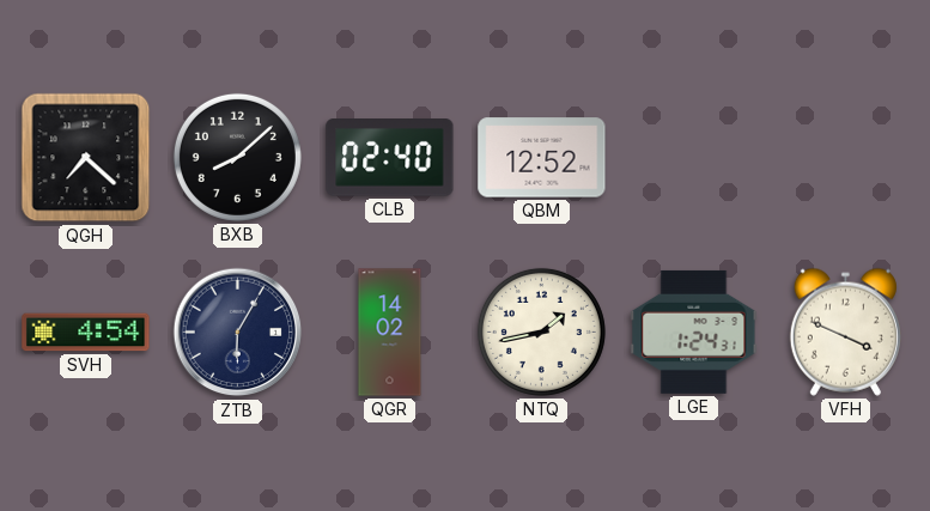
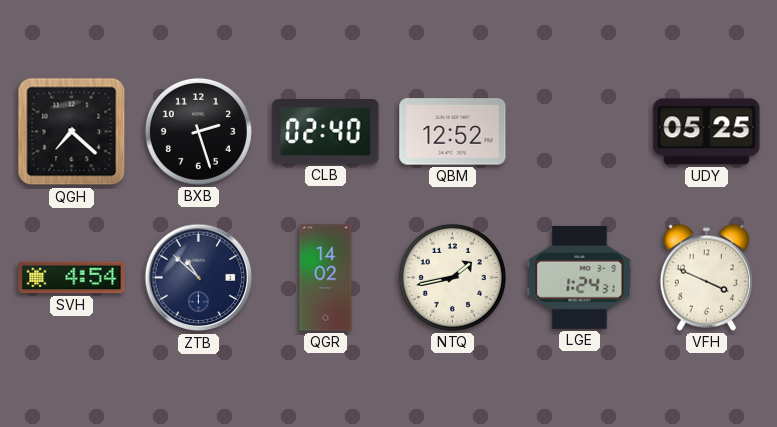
BXB: 8:08 -> 2:27
UDY: none -> 05:25
ZTB: 6:05 -> 10:52
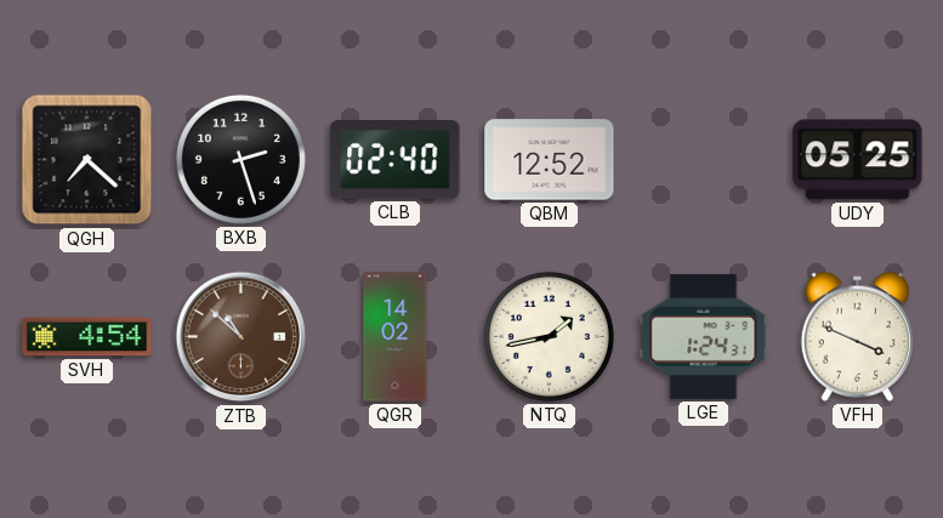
ZTB dial: navy -> brown
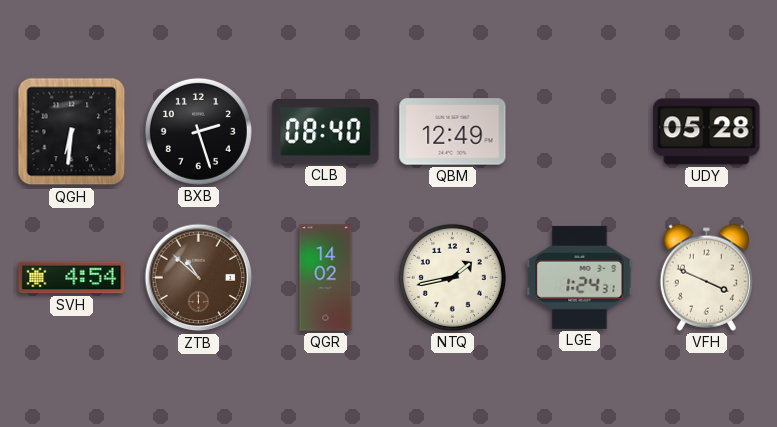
QGH: 7:22 -> 6:31
CLB: 02:40 -> 08:40
QBM: 12:52 -> 12:49
UDY: 05:25 -> 05:28
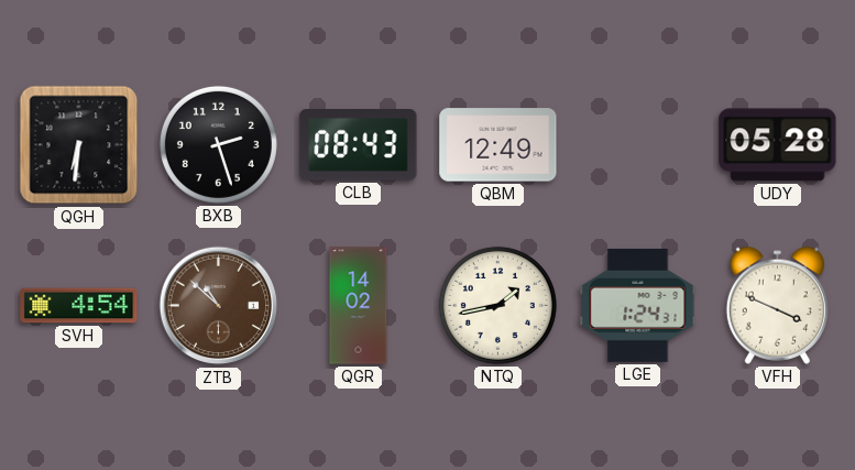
CLB: 08:40 -> 08:43
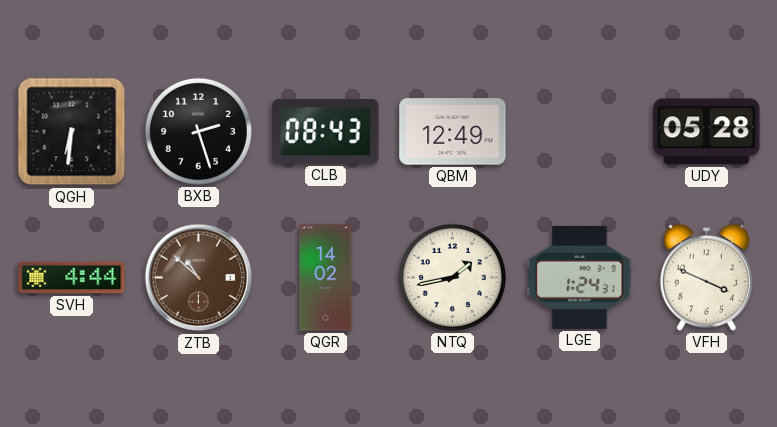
SVH: 4:54 -> 4:44
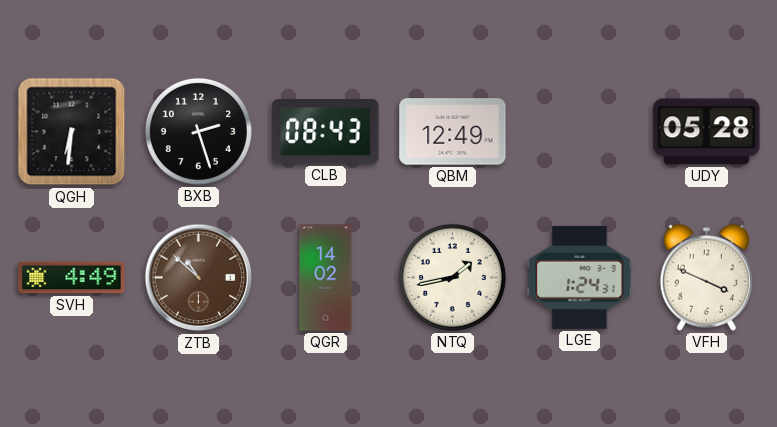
SVH: 4:44 -> 4:49
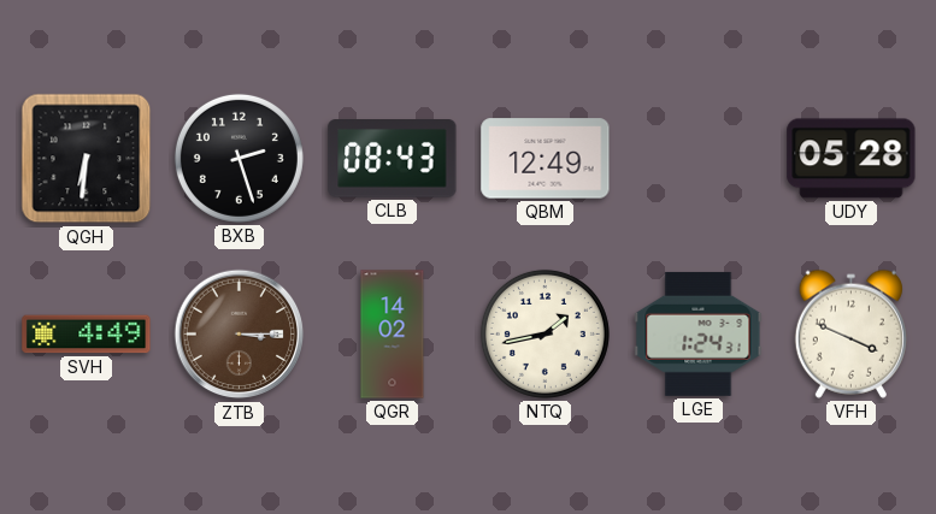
ZTB: 10:52 -> 3:15
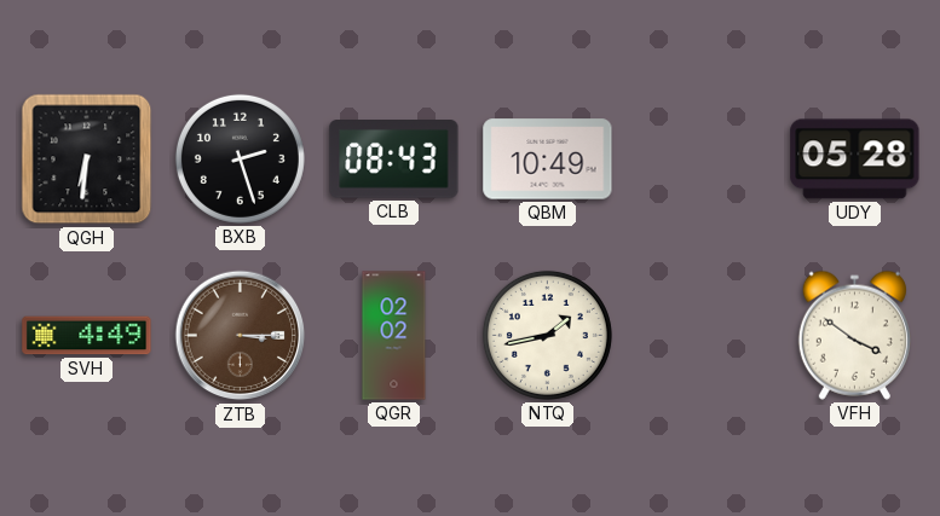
QBM: 12:49 -> 10:49
QGR: 14:02 -> 02:02
LGE: 1:24 -> none
VFH: 3:49 -> 3:51
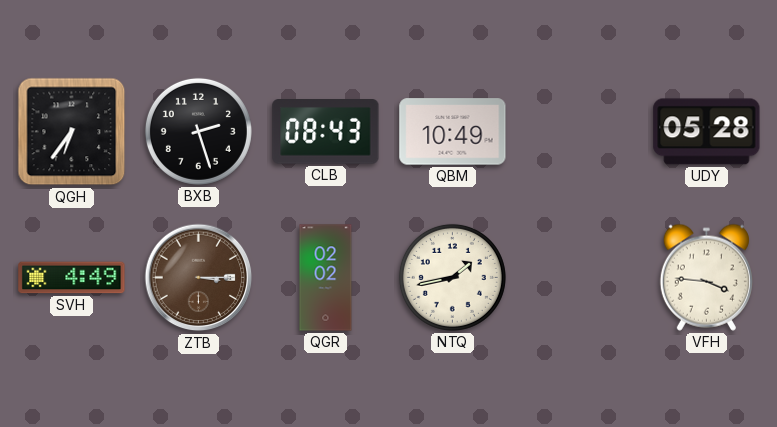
QGH: 6:31 -> 6:36
VFH: 3:51 -> 3:46
